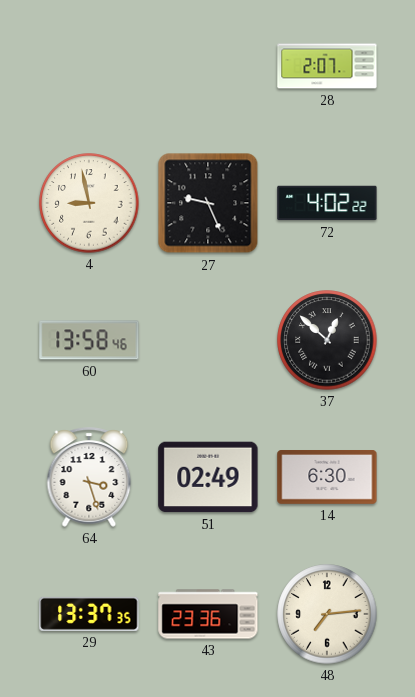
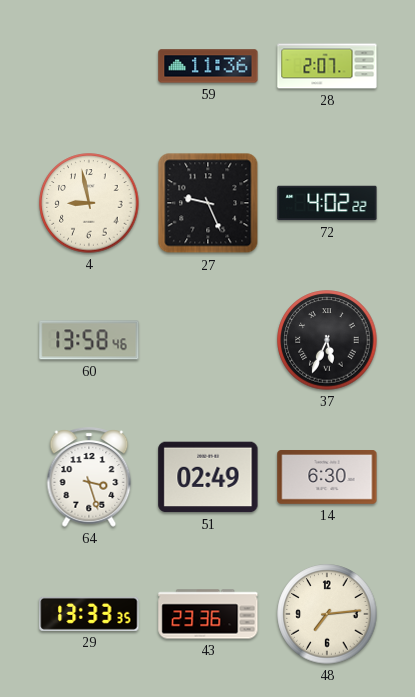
59: none -> 11:36
37: 12:52 -> 5:34
29: 13:37 -> 13:33
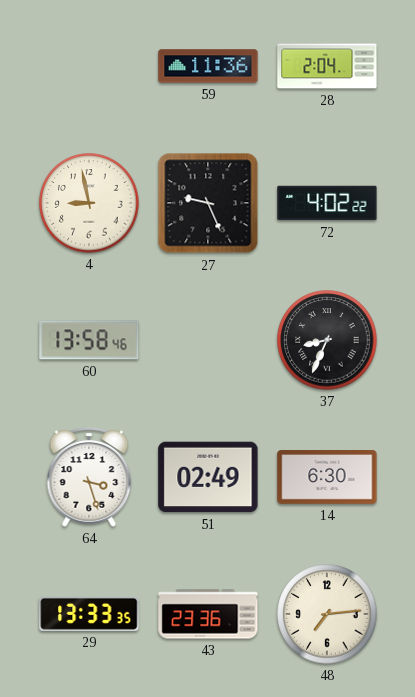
28: 2:07 -> 2:04
37: 5:34 -> 8:34
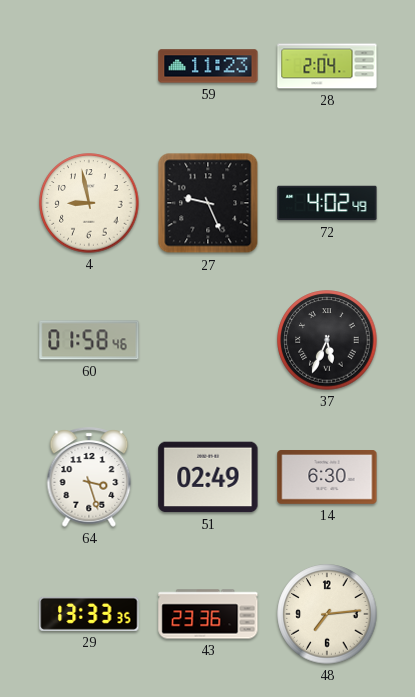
59: 11:36 -> 11:23
72: 4:02:22 -> 4:02:49
60: 13:58 -> 01:58
37: 8:34 -> 5:34
